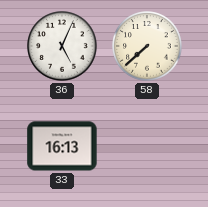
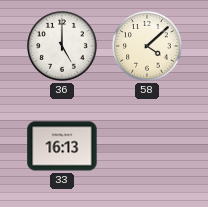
36: 5:04 -> 5:00
58: 7:38 -> 4:08
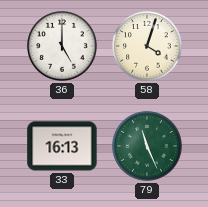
58: 4:08 -> 4:03
79: none -> 11:26
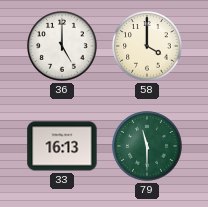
58: 4:03 -> 4:00
79: 11:26 -> 11:30
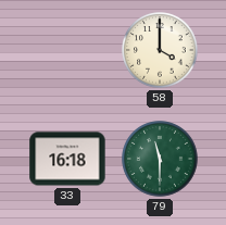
36: 5:00 -> none
33: 16:13 -> 16:18
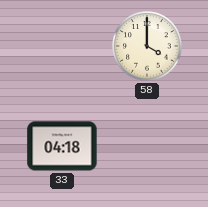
33: 16:18 -> 04:18
79: 11:30 -> none
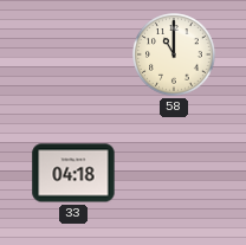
58: 4:00 -> 11:00
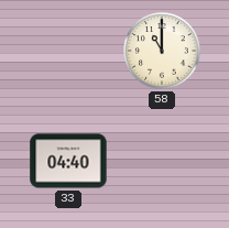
33: 04:18 -> 04:40
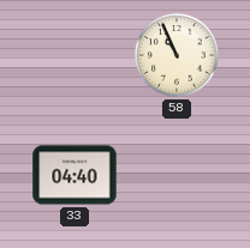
58: 11:00 -> 10:56
